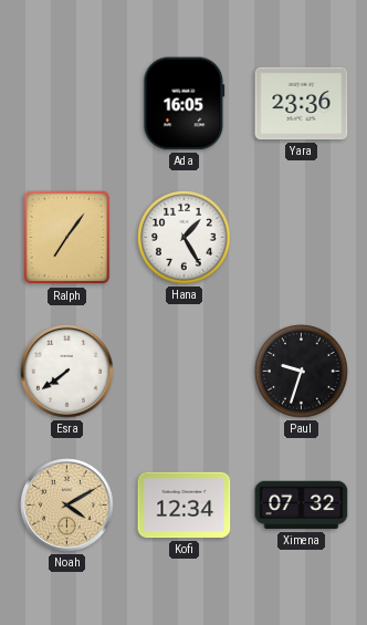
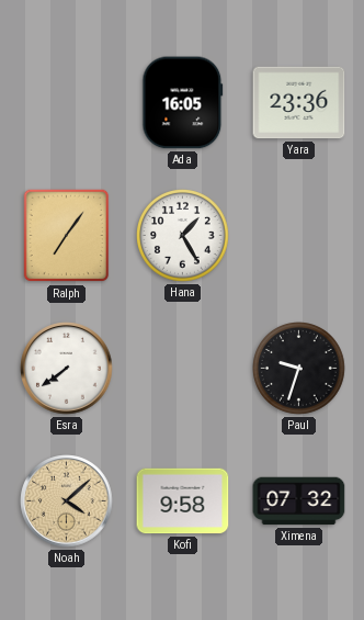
Noah: 4:10 -> 4:08
Kofi: 12:34 -> 9:58
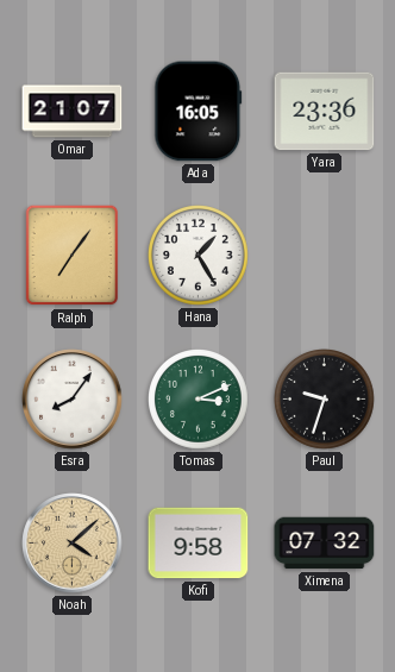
Omar: none -> 21:07
Esra: 7:39 -> 8:06
Tomas: none -> 3:11
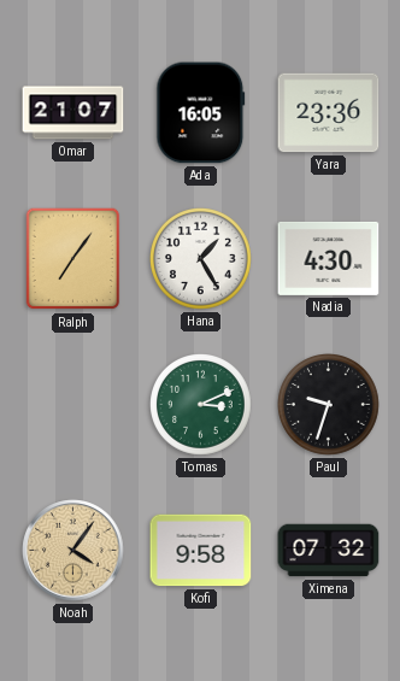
Nadia: none -> 4:30
Esra: 8:06 -> none
Noah: 4:08 -> 4:06
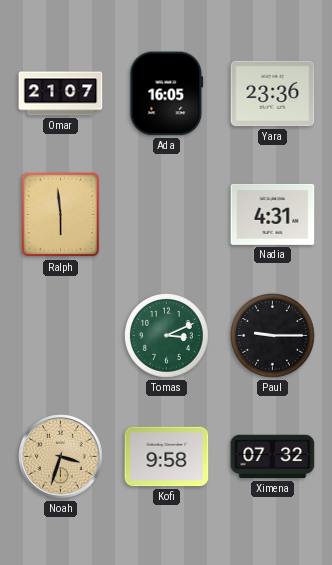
Ralph: 7:06 -> 5:59
Hana: 1:25 -> none
Nadia: 4:30 -> 4:31
Paul: 9:33 -> 9:15
Noah: 4:06 -> 3:33
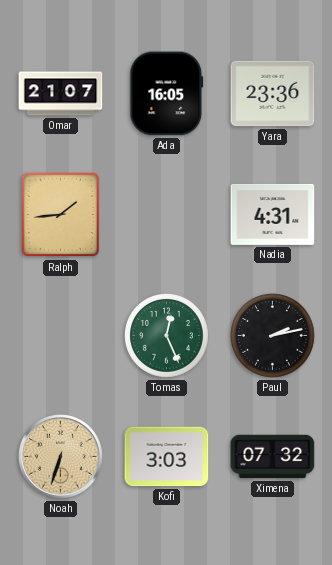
Ralph: 5:59 -> 1:44
Tomas: 3:11 -> 12:26
Paul: 9:15 -> 2:13
Noah: 3:33 -> 6:33
Kofi: 9:58 -> 3:03
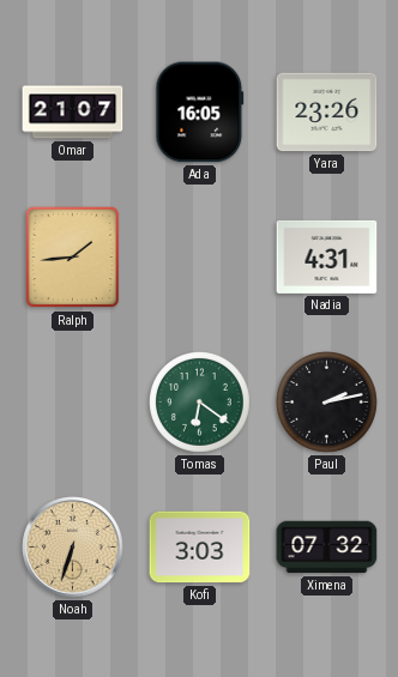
Yara: 23:36 -> 23:26
Tomas: 12:26 -> 6:21
